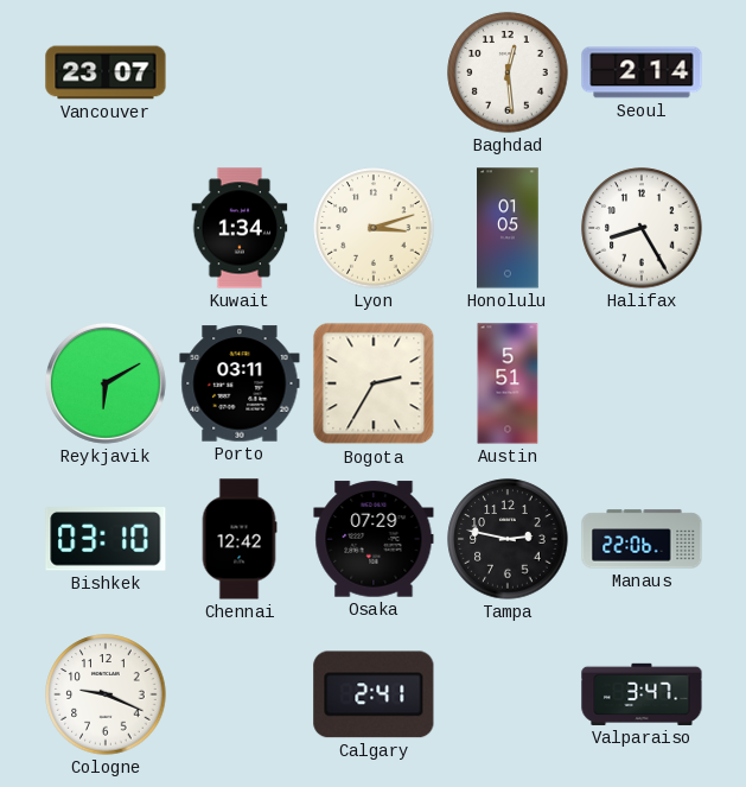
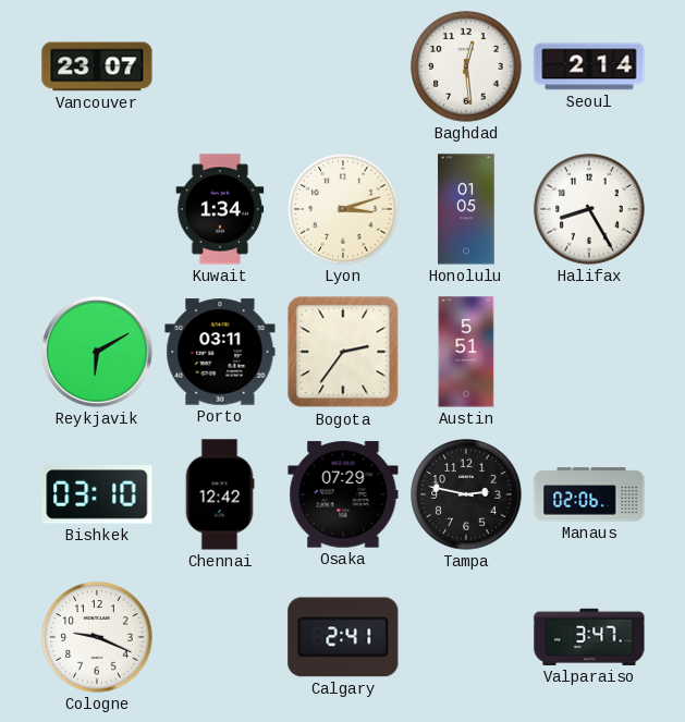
Bogota: 2:35 -> 2:36
Manaus: 22:06 -> 02:06
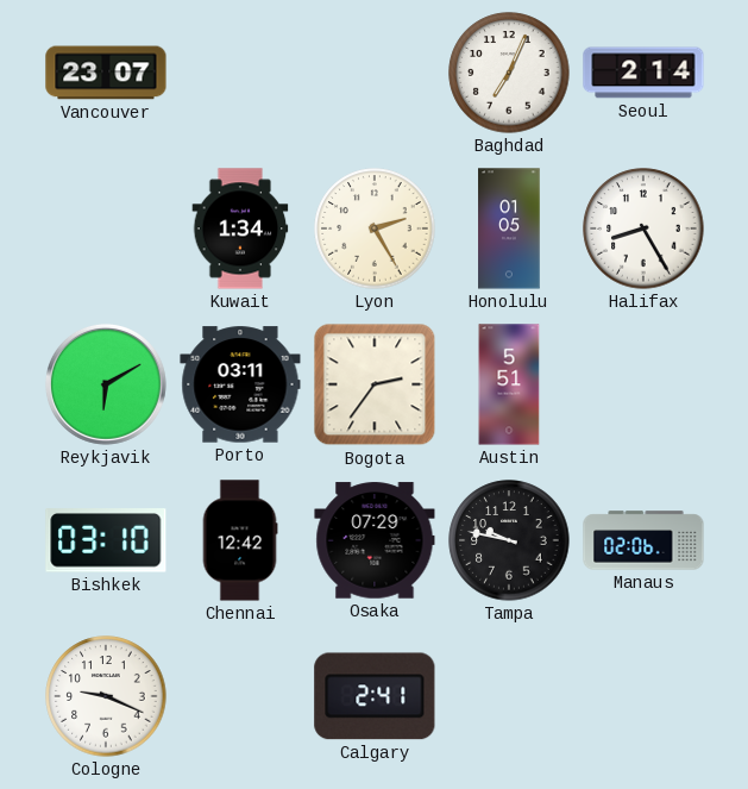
Baghdad: 12:29 -> 7:04
Lyon: 3:12 -> 2:25
Tampa: 2:47 -> 9:47
Valparaiso: 3:47 -> none
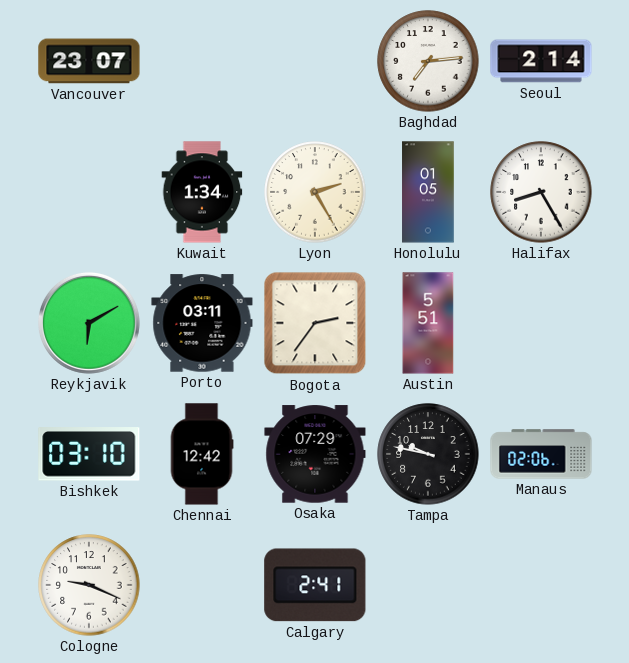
Baghdad: 7:04 -> 7:14
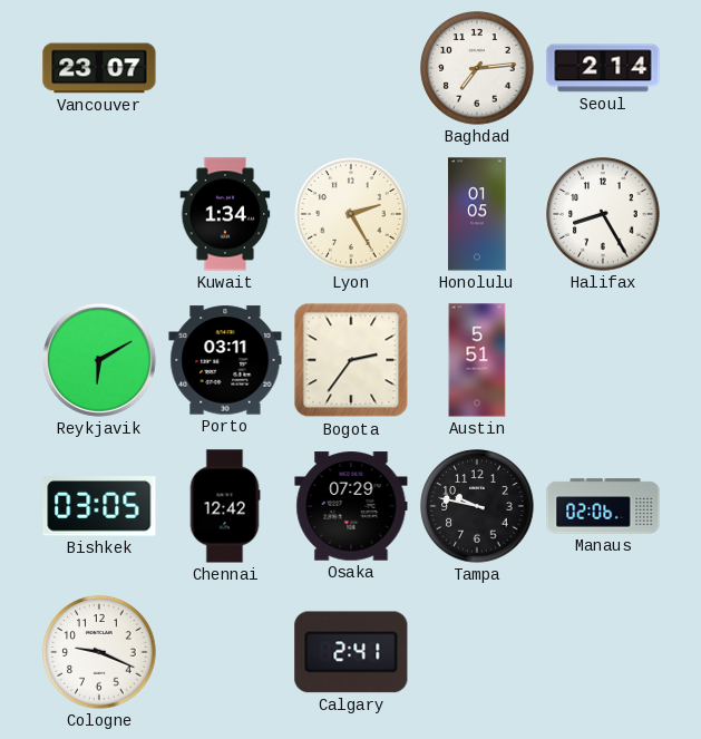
Bishkek: 03:10 -> 03:05
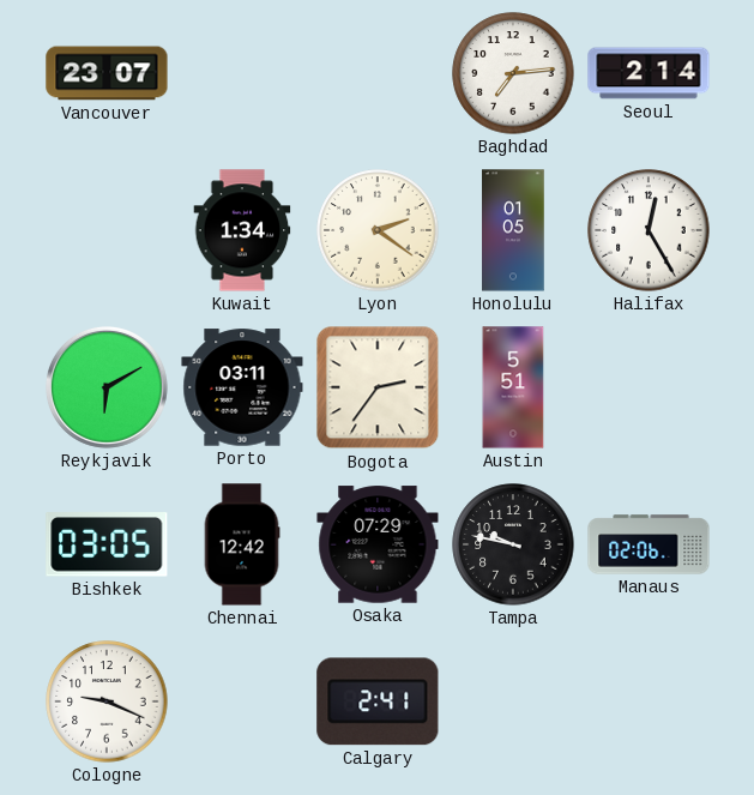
Lyon: 2:25 -> 2:21
Halifax: 8:25 -> 12:25
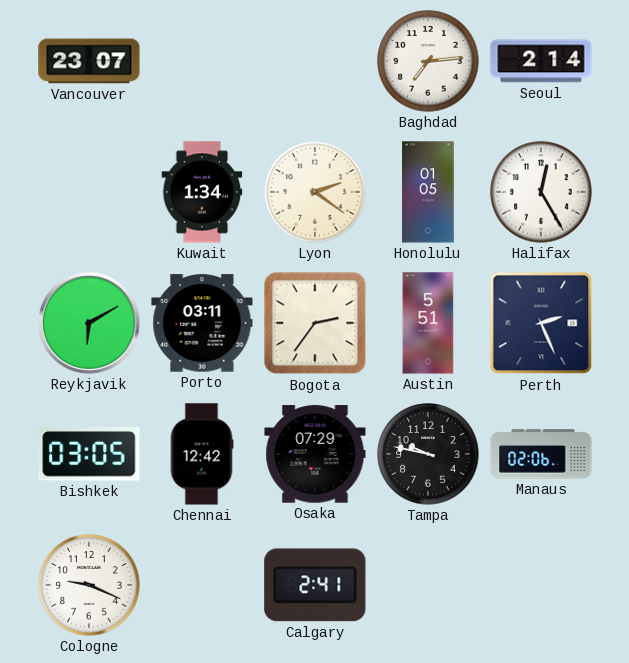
Perth: none -> 2:26
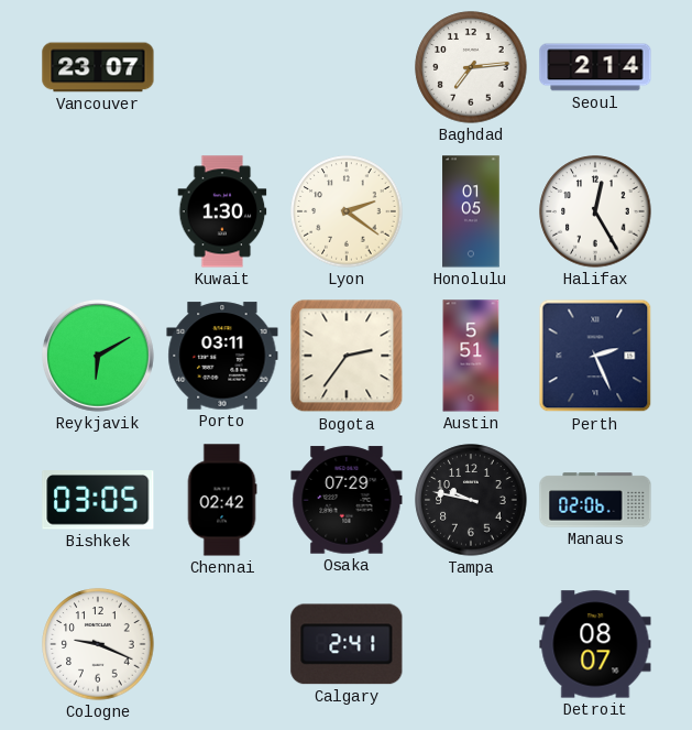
Kuwait: 1:34 -> 1:30
Chennai: 12:42 -> 02:42
Detroit: none -> 08:07
